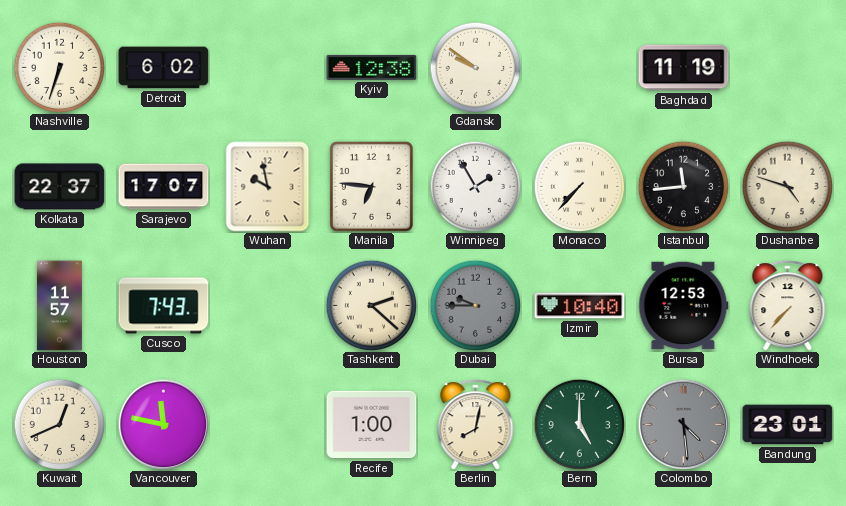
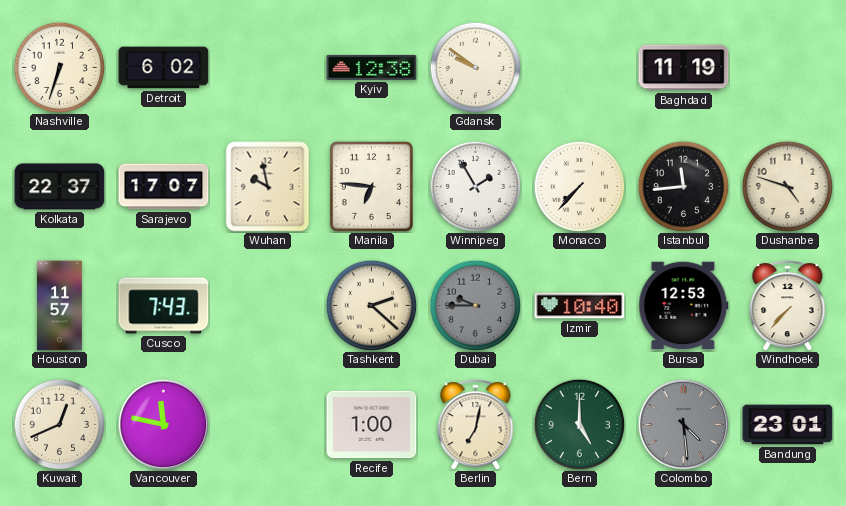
Berlin: 8:02 -> 7:02
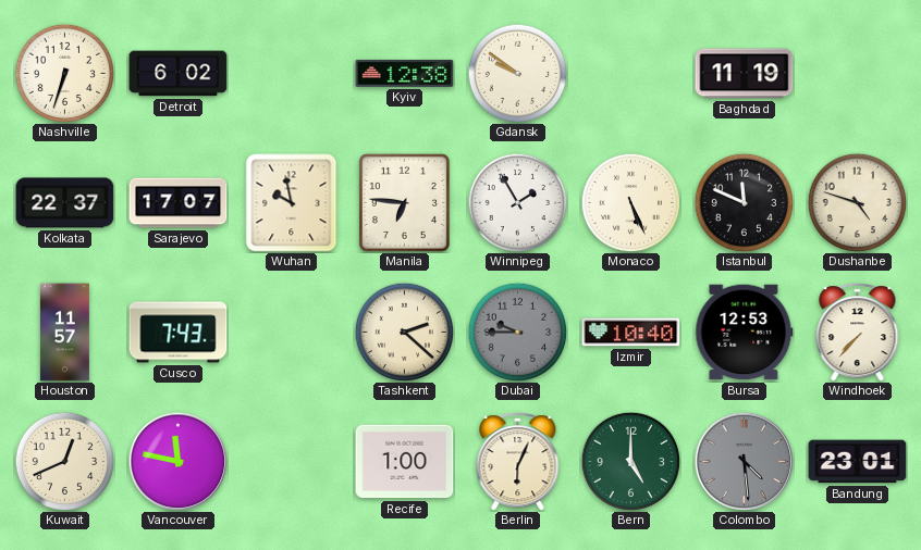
Monaco: 7:37 -> 5:26
Istanbul: 11:44 -> 11:49
Berlin: 7:02 -> 6:04
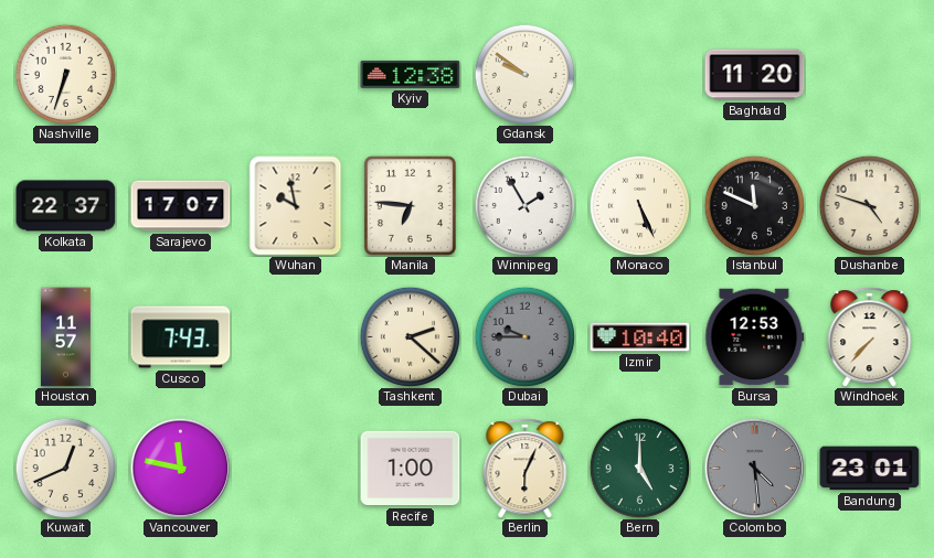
Detroit: 6:02 -> none
Baghdad: 11:19 -> 11:20
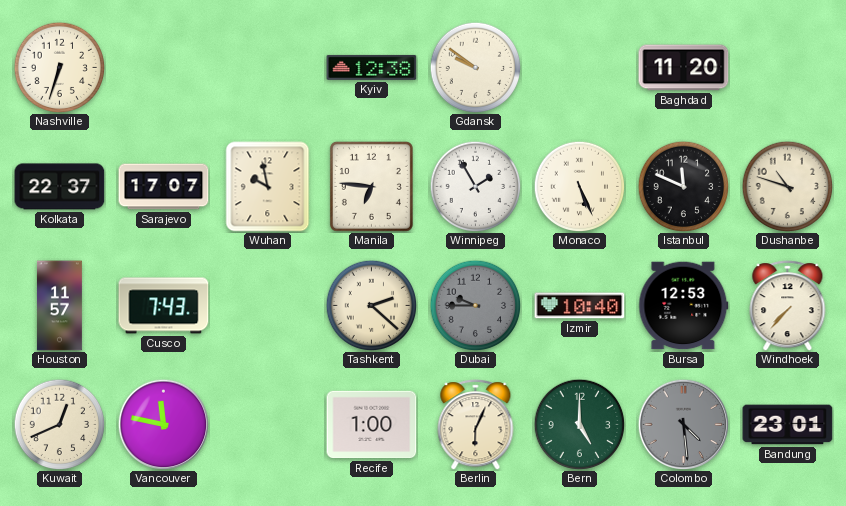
Dushanbe: 4:48 -> 10:48
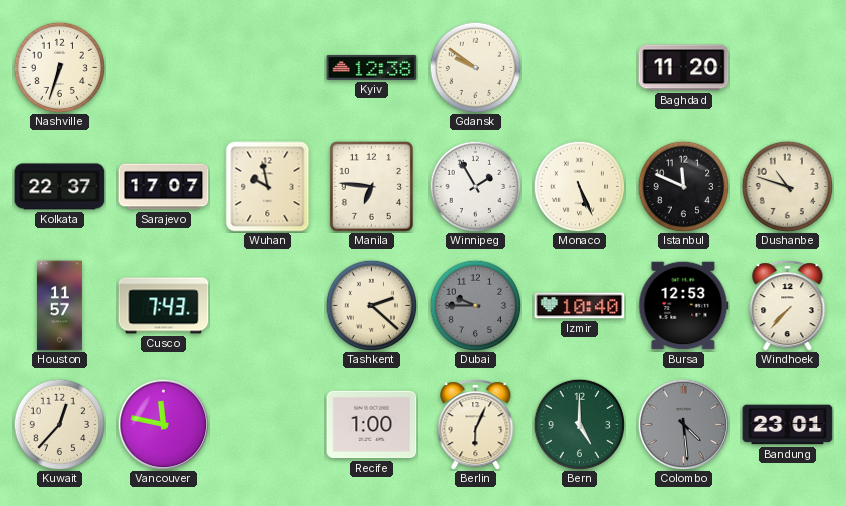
Kuwait: 12:41 -> 12:37
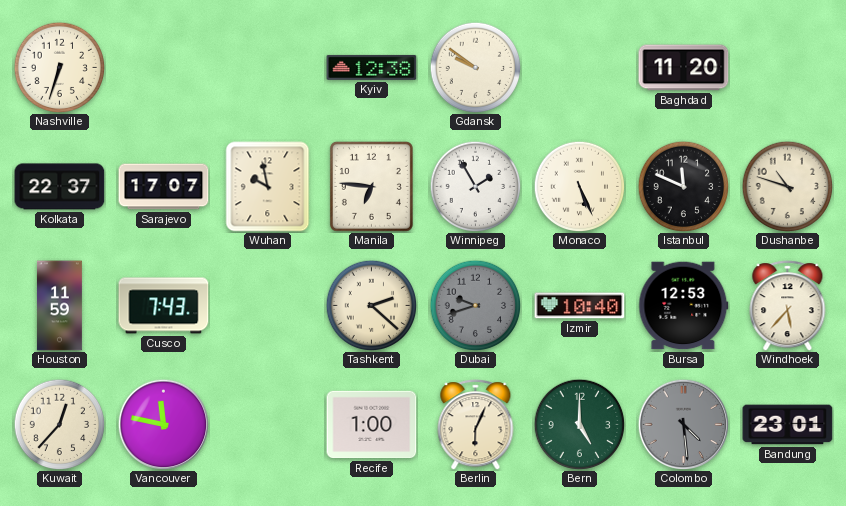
Houston: 11:57 -> 11:59
Dubai: 9:45 -> 9:42
Windhoek: 7:37 -> 5:37
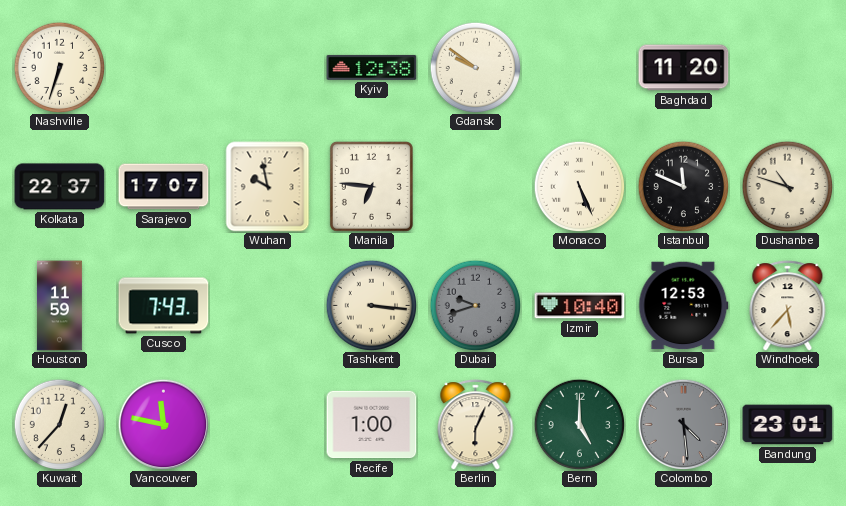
Winnipeg: 1:55 -> none
Tashkent: 2:22 -> 3:16
